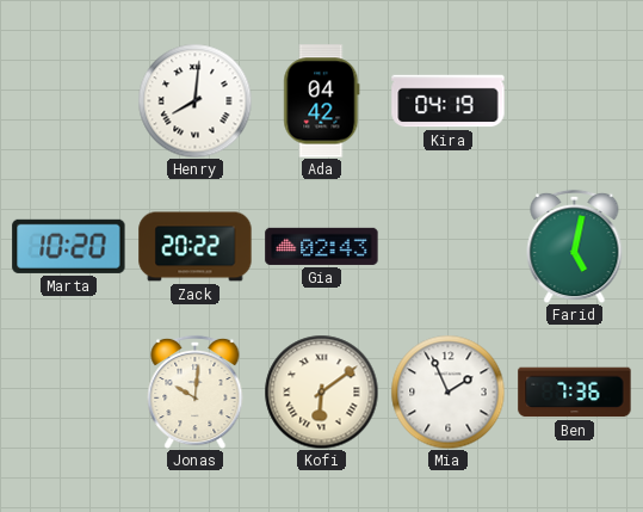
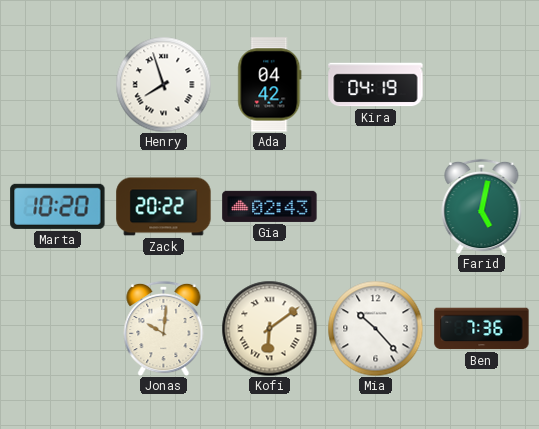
Henry: 8:01 -> 7:57
Mia: 1:56 -> 10:23
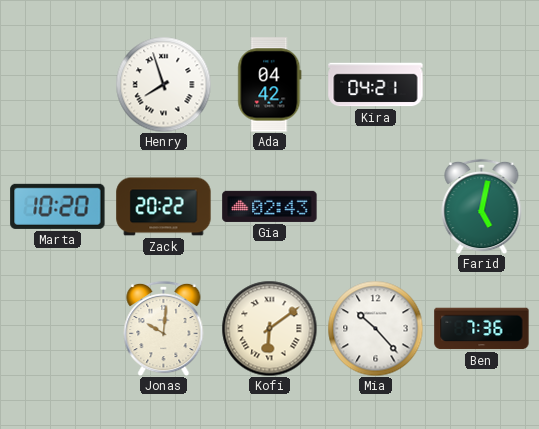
Kira: 04:19 -> 04:21
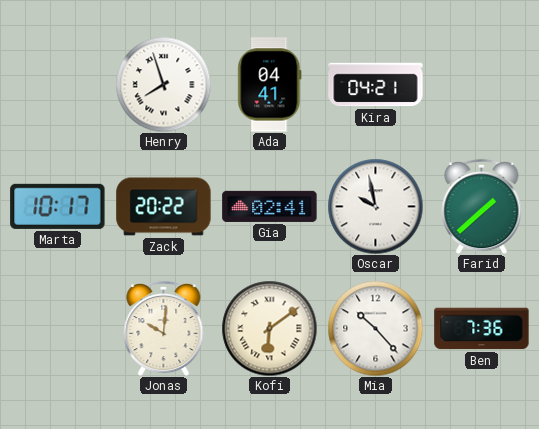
Ada: 04:42 -> 04:41
Marta: 10:20 -> 10:17
Gia: 02:43 -> 02:41
Oscar: none -> 9:58
Farid: 5:02 -> 1:38
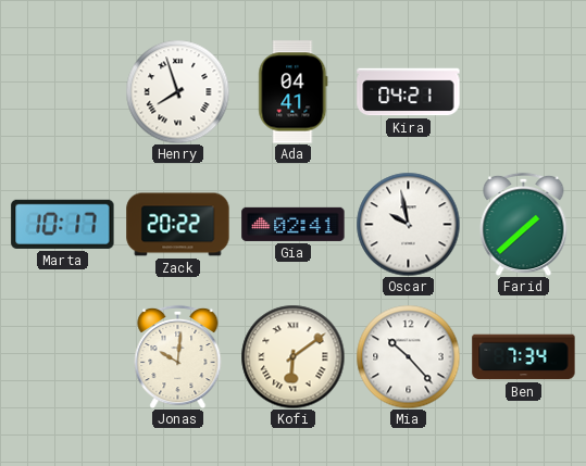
Ben: 7:36 -> 7:34
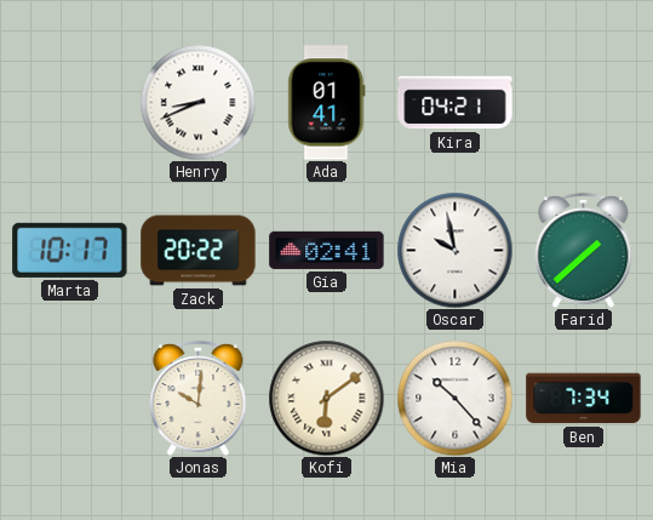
Henry: 7:57 -> 8:41
Ada: 04:41 -> 01:41
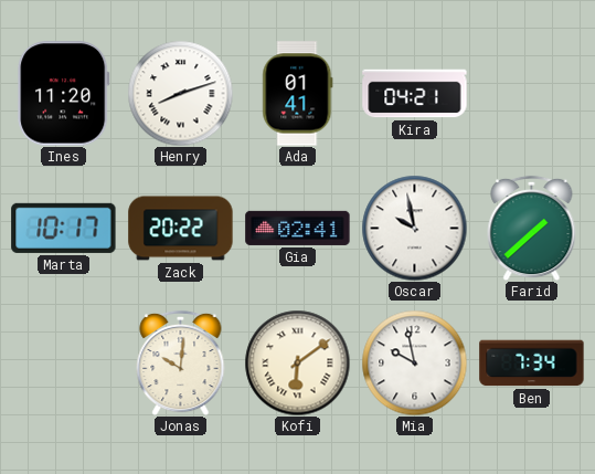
Ines: none -> 11:20
Henry: 8:41 -> 8:12
Mia: 10:23 -> 9:58
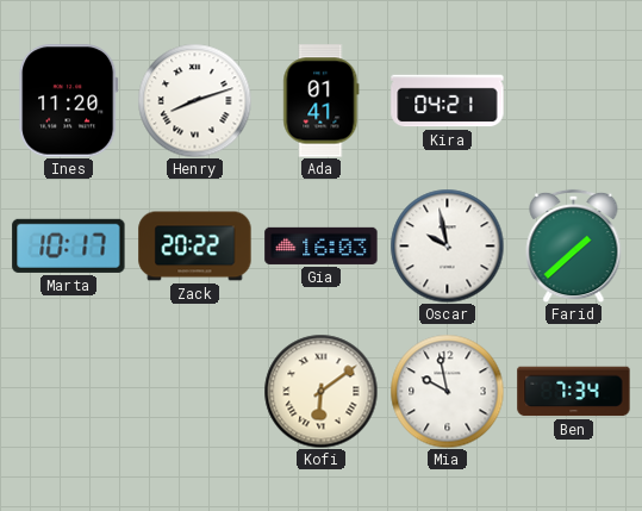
Gia: 02:41 -> 16:03
Jonas: 10:01 -> none
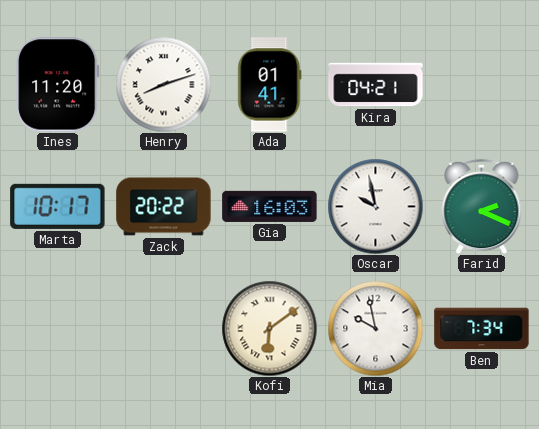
Farid: 1:38 -> 2:19
